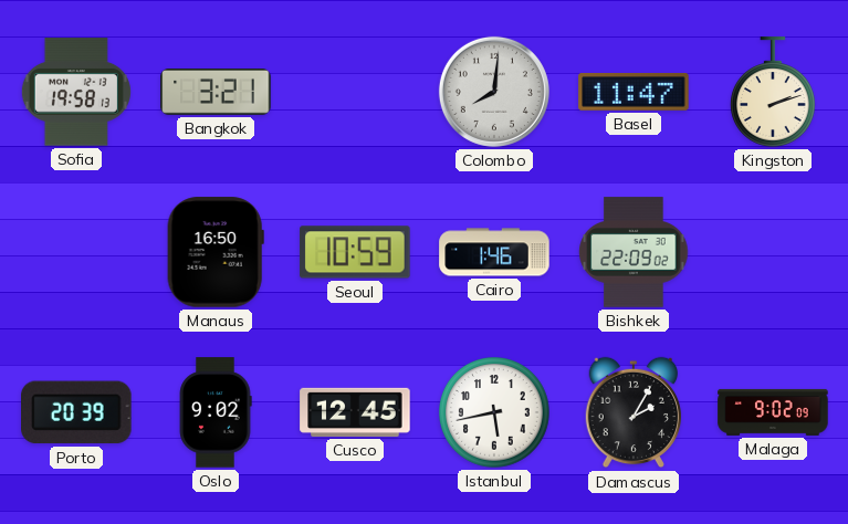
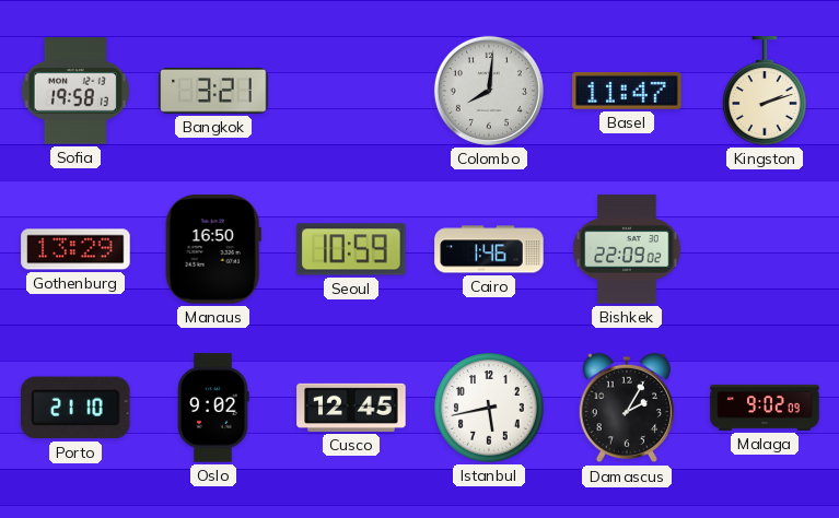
Gothenburg: none -> 13:29
Porto: 20:39 -> 21:10
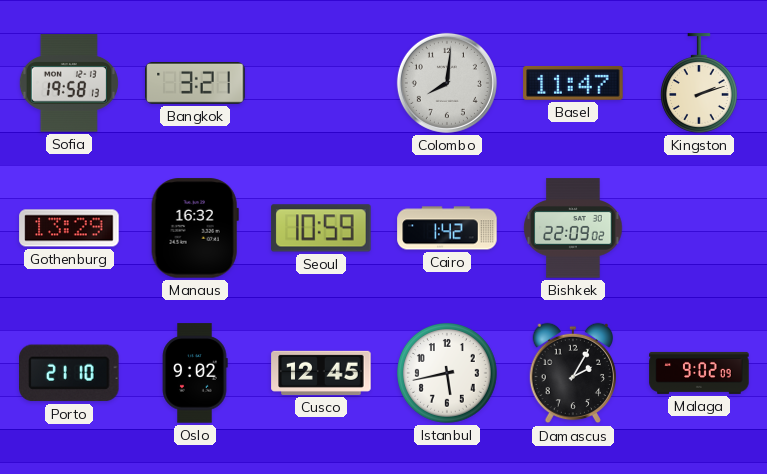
Manaus: 16:50 -> 16:32
Cairo: 1:46 -> 1:42
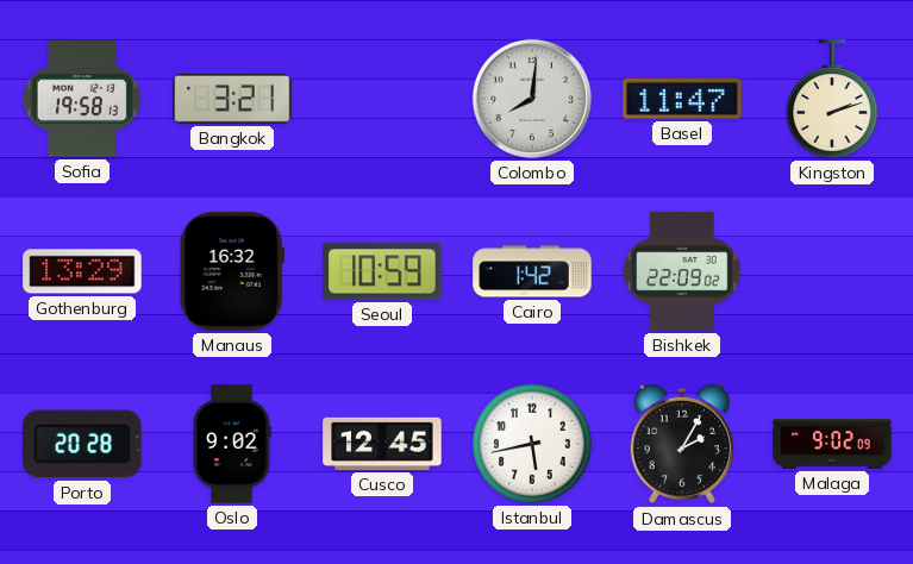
Porto: 21:10 -> 20:28
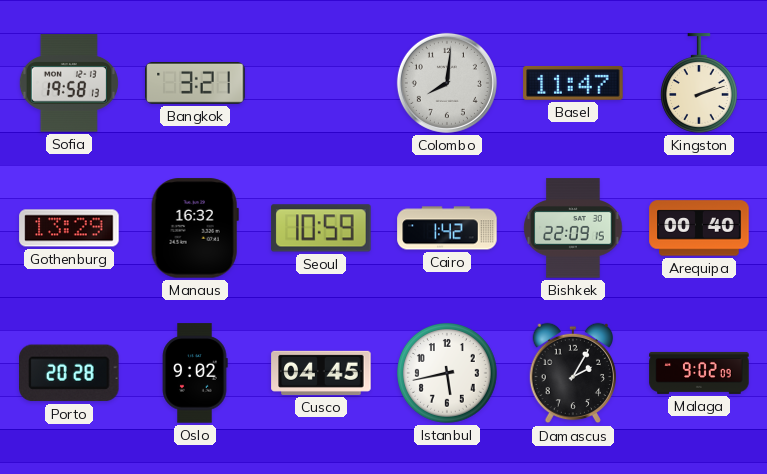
Bishkek: 22:09:02 -> 22:09:15
Arequipa: none -> 00:40
Cusco: 12:45 -> 04:45
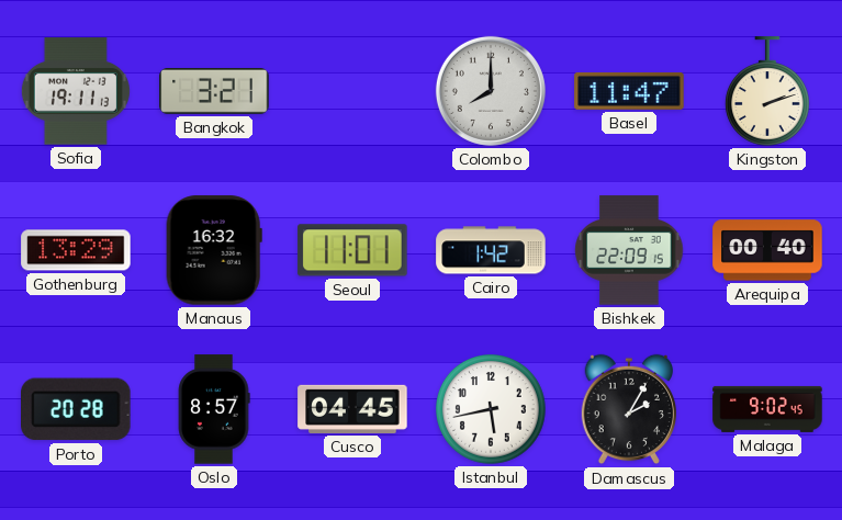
Sofia: 19:58 -> 19:11
Colombo: 8:01 -> 8:00
Seoul: 10:59 -> 11:01
Oslo: 9:02 -> 8:57
Malaga: 9:02:09 -> 9:02:45
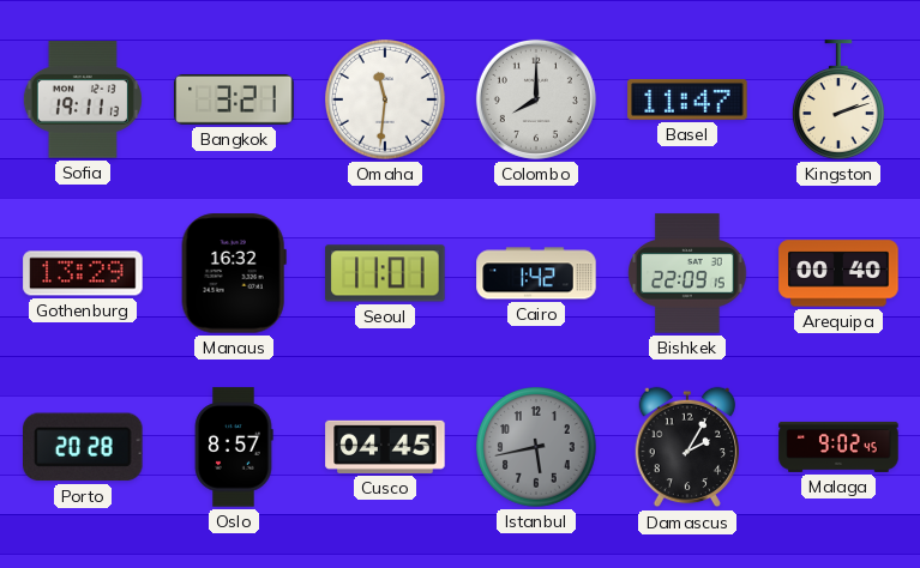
Omaha: none -> 11:31
Istanbul dial: white -> grey
